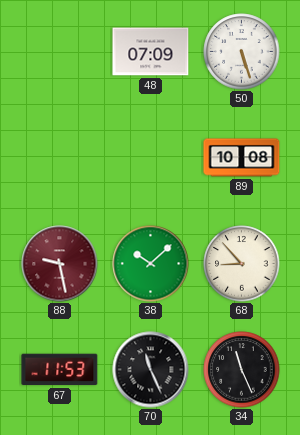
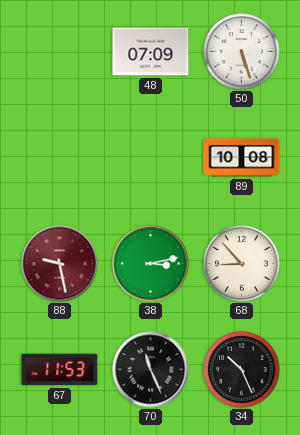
38: 10:08 -> 3:13
34: 11:26 -> 10:26
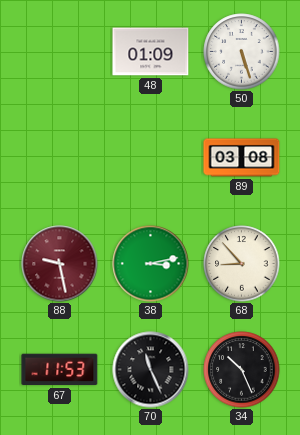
48: 07:09 -> 01:09
89: 10:08 -> 03:08
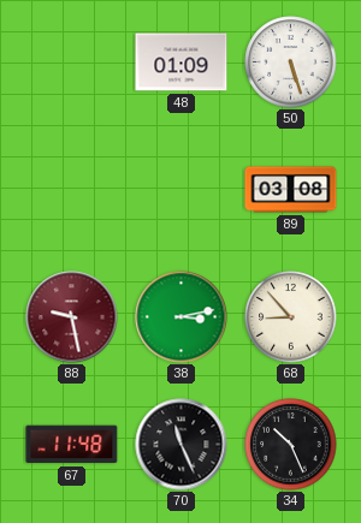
67: 11:53 -> 11:48
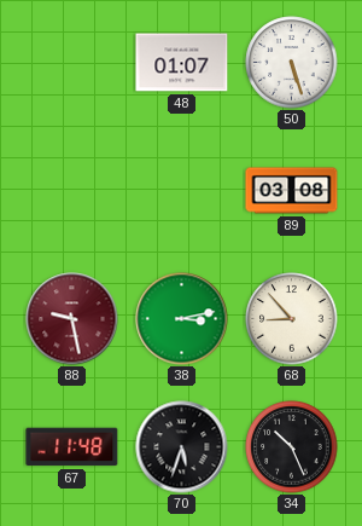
48: 01:09 -> 01:07
70: 11:26 -> 5:33
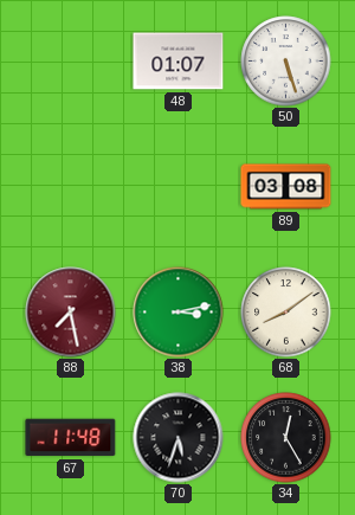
88: 9:28 -> 7:28
68: 8:53 -> 8:09
34: 10:26 -> 12:25
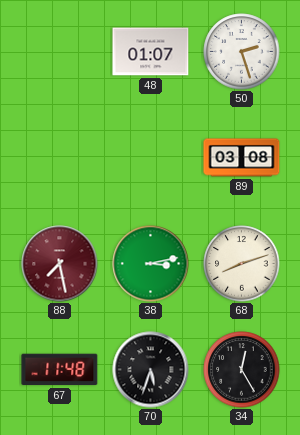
50: 5:27 -> 2:27
68: 8:09 -> 8:12
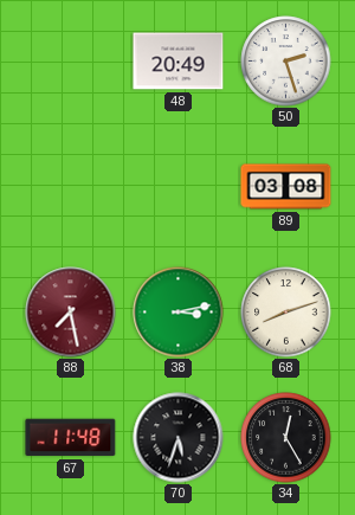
48: 01:07 -> 20:49
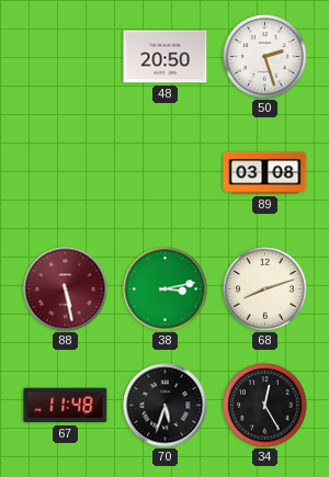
48: 20:49 -> 20:50
88: 7:28 -> 5:28
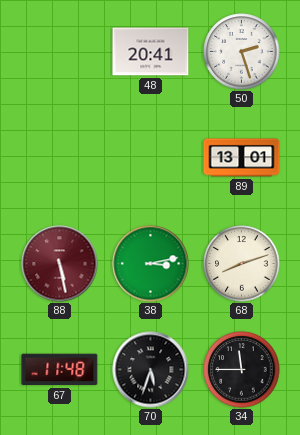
48: 20:50 -> 20:41
89: 03:08 -> 13:01
34: 12:25 -> 11:45
